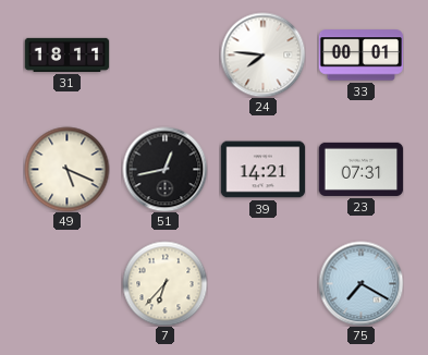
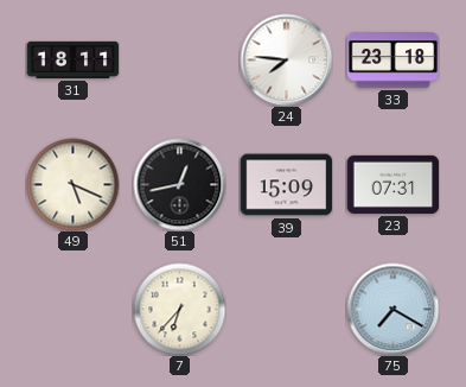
33: 00:01 -> 23:18
39: 14:21 -> 15:09
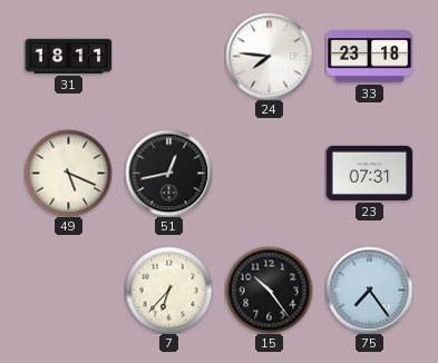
39: 15:09 -> none
15: none -> 10:24
75: 7:20 -> 7:24
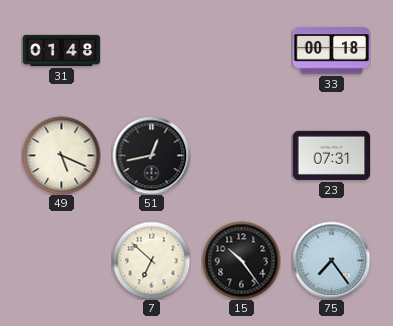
31: 18:11 -> 01:48
24: 7:46 -> none
33: 23:18 -> 00:18
7: 6:37 -> 6:52
